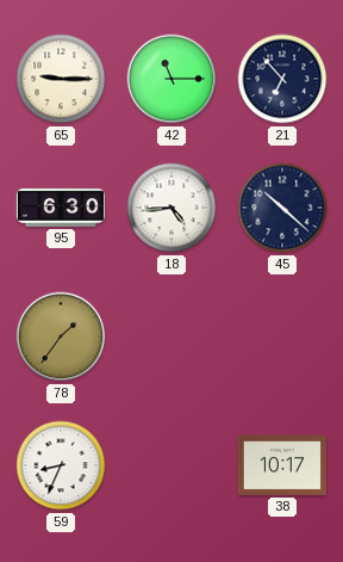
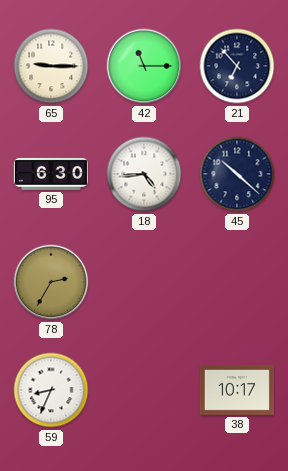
78: 1:36 -> 2:35
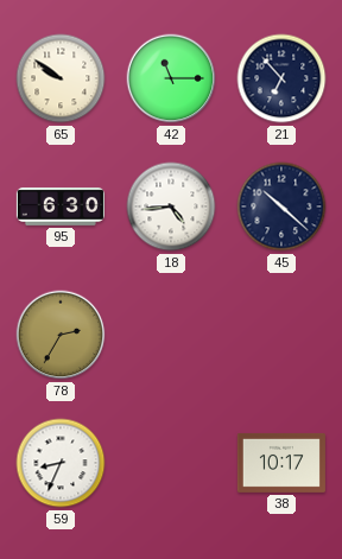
65: 9:15 -> 9:51
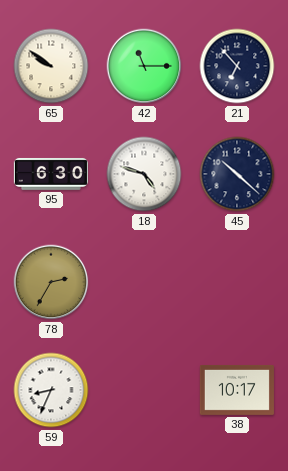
18: 4:44 -> 4:48
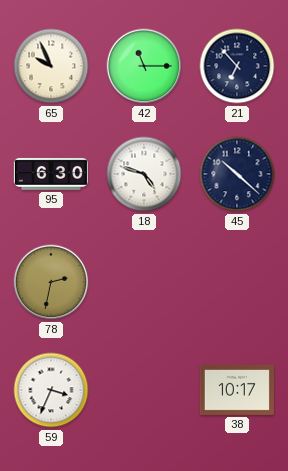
65: 9:51 -> 9:56
78: 2:35 -> 2:32
59: 8:34 -> 3:34
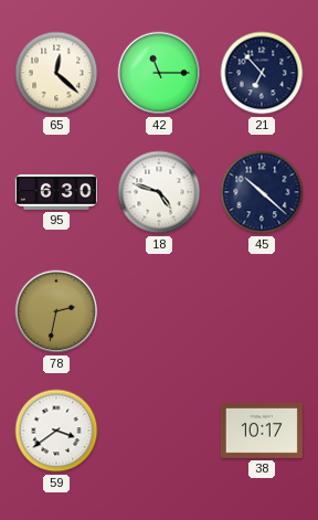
65: 9:56 -> 12:22
59: 3:34 -> 3:39
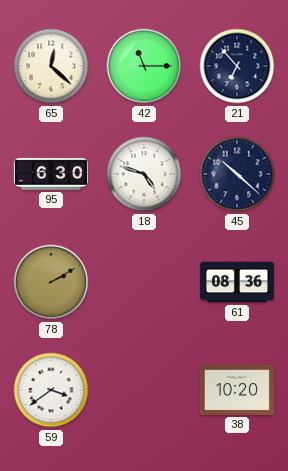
78: 2:32 -> 2:10
61: none -> 08:36
38: 10:17 -> 10:20
